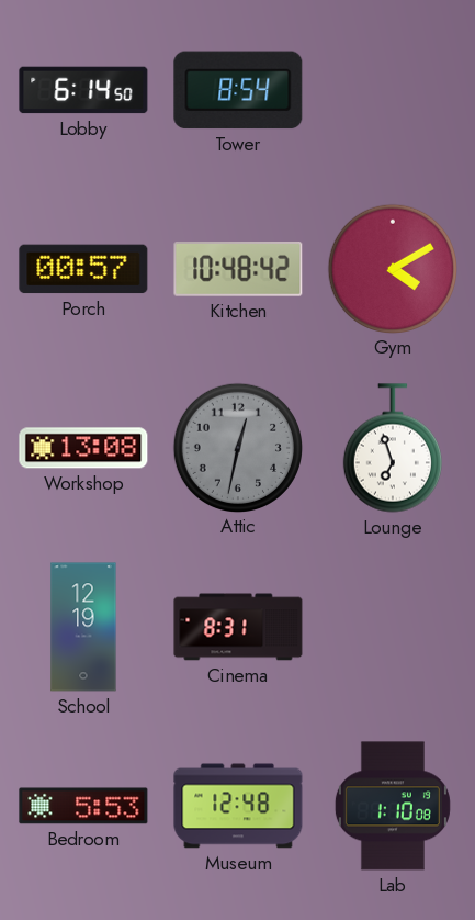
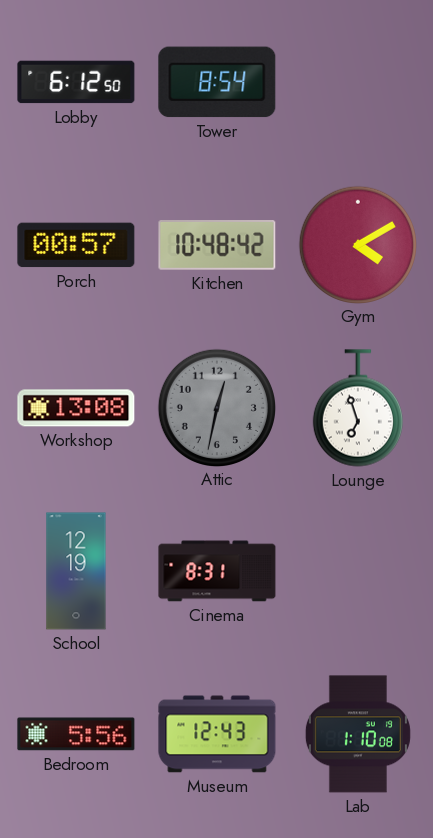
Lobby: 6:14 -> 6:12
Bedroom: 5:53 -> 5:56
Museum: 12:48 -> 12:43
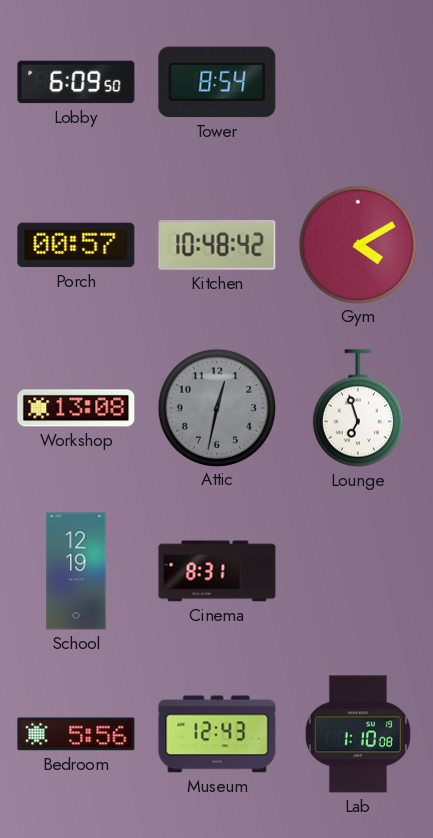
Lobby: 6:12 -> 6:09
